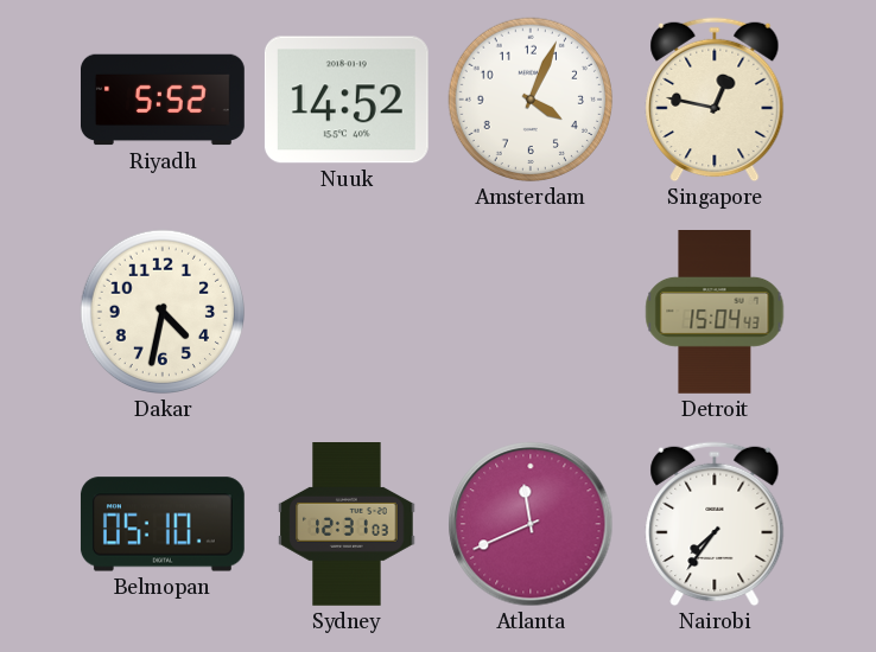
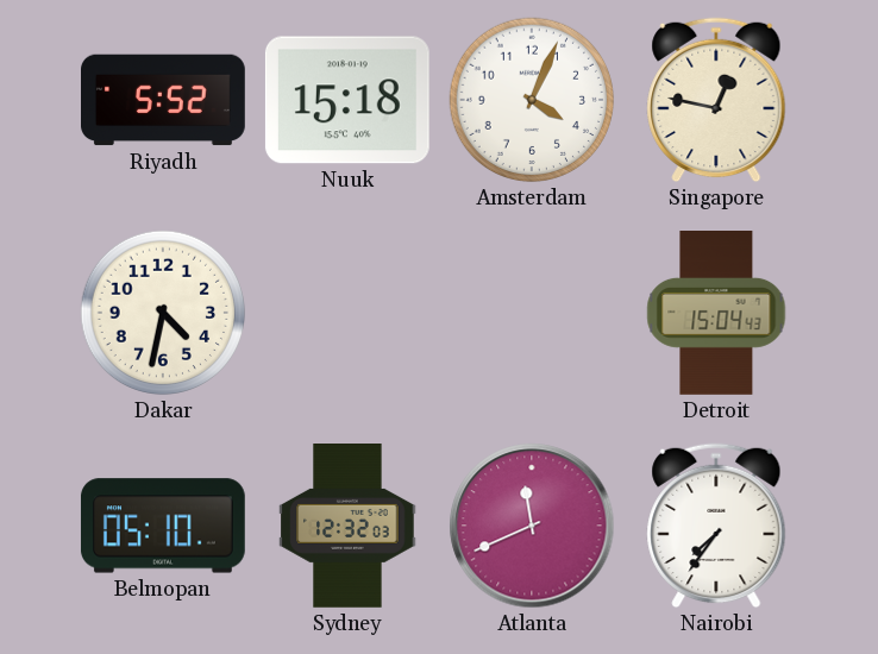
Nuuk: 14:52 -> 15:18
Sydney: 12:31 -> 12:32
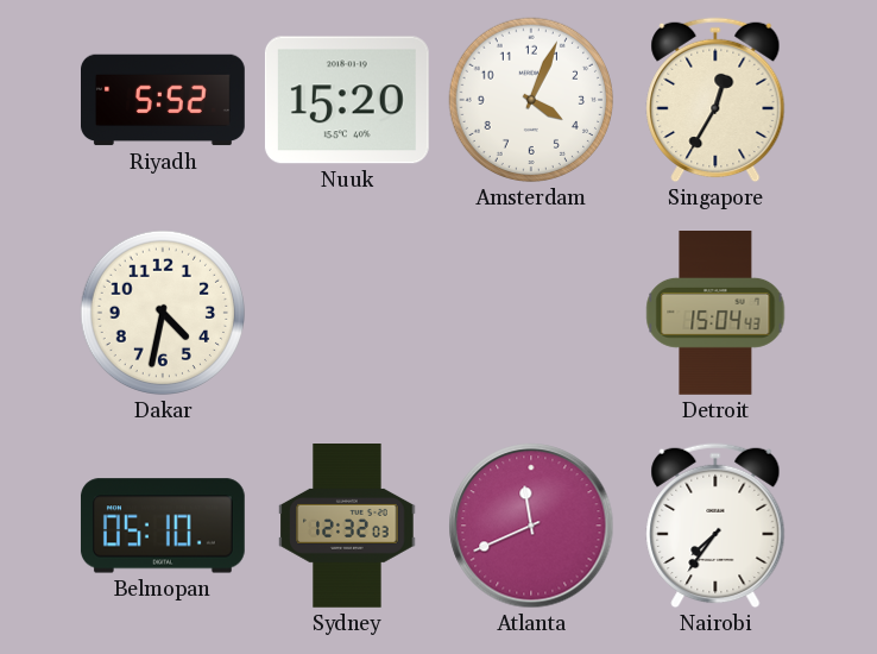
Nuuk: 15:18 -> 15:20
Singapore: 12:47 -> 12:35
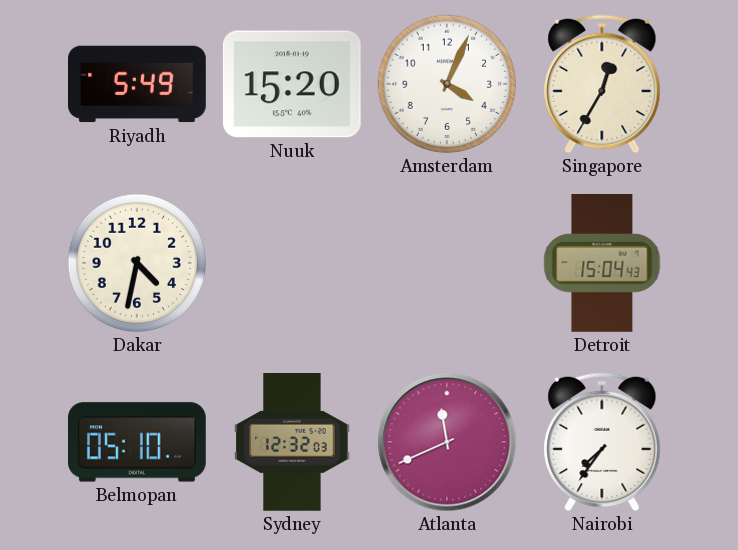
Riyadh: 5:52 -> 5:49
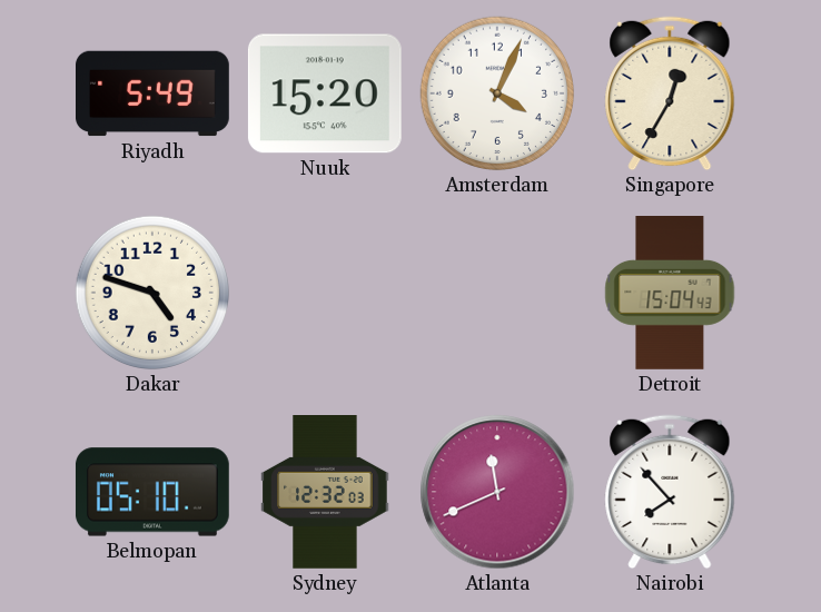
Dakar: 4:32 -> 4:48
Nairobi: 7:36 -> 7:53
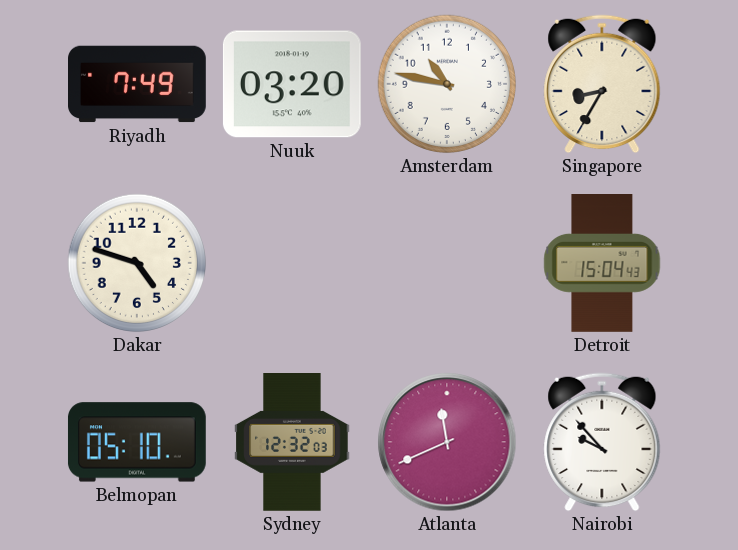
Riyadh: 5:49 -> 7:49
Nuuk: 15:20 -> 03:20
Amsterdam: 4:04 -> 10:47
Singapore: 12:35 -> 8:35
Nairobi: 7:53 -> 9:53
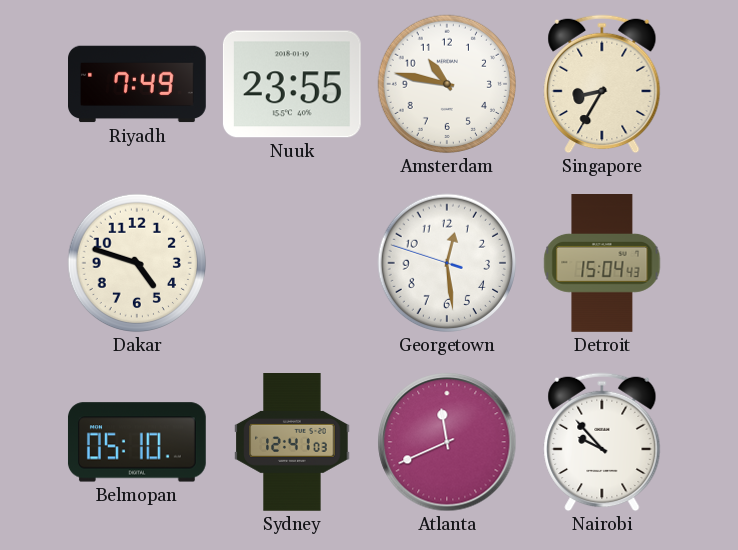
Nuuk: 03:20 -> 23:55
Georgetown: none -> 12:28
Sydney: 12:32 -> 12:41
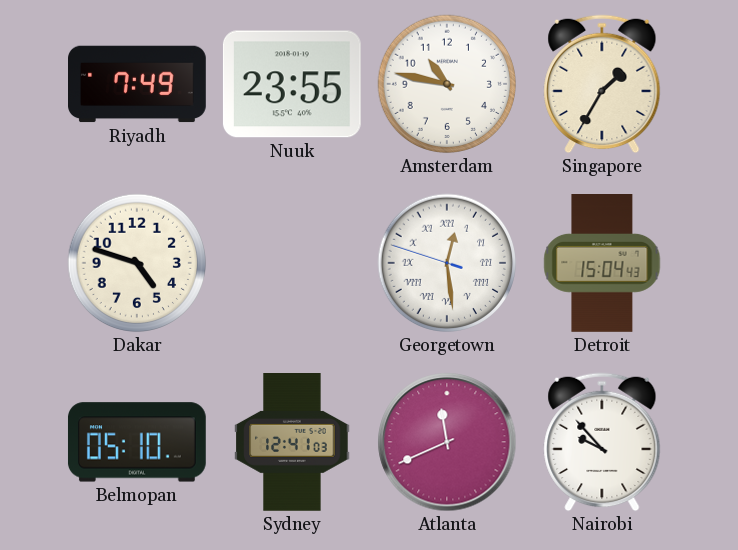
Singapore: 8:35 -> 1:35
Georgetown numerals: Arabic -> Roman
